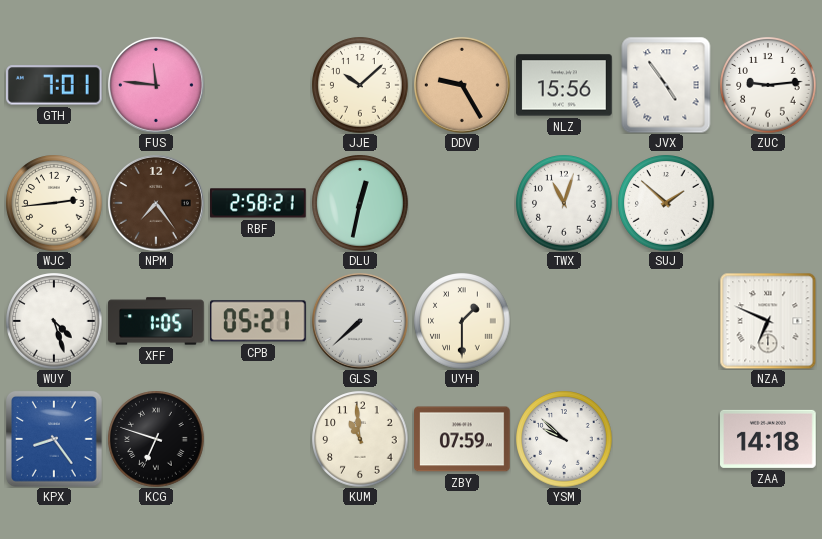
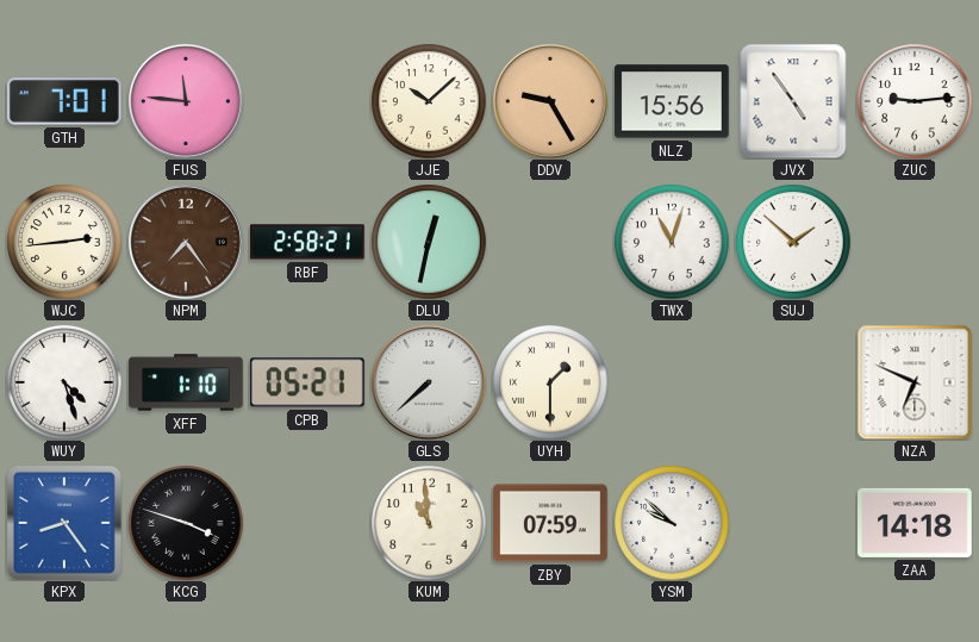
XFF: 1:05 -> 1:10
KCG: 6:48 -> 3:48
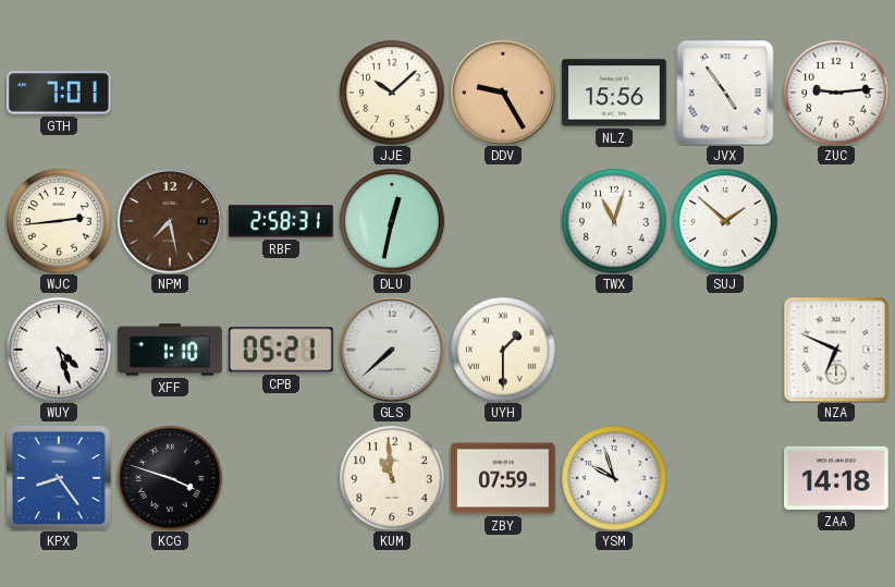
FUS: 11:46 -> none
NPM: 7:24 -> 7:28
RBF: 2:58:21 -> 2:58:31
YSM: 9:52 -> 9:57
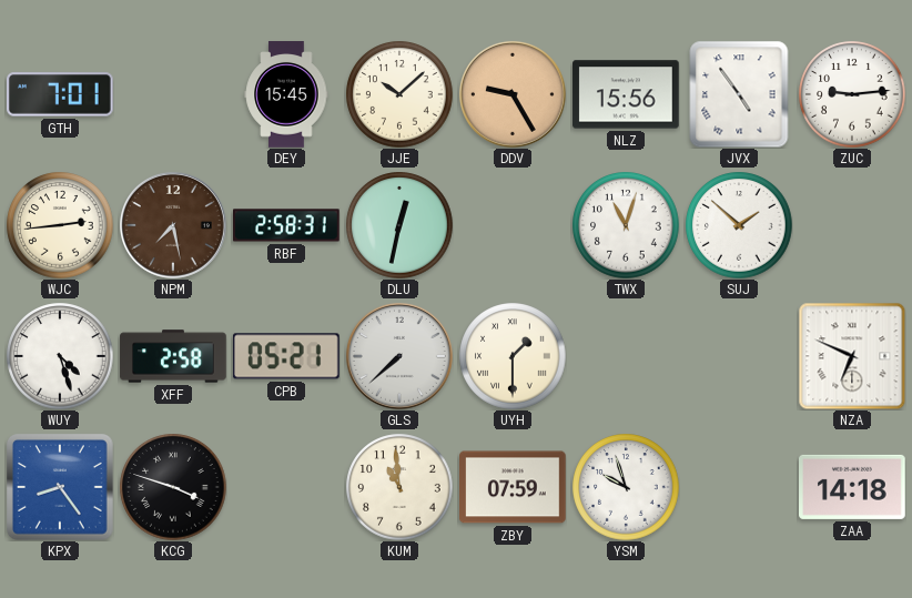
DEY: none -> 15:45
XFF: 1:10 -> 2:58
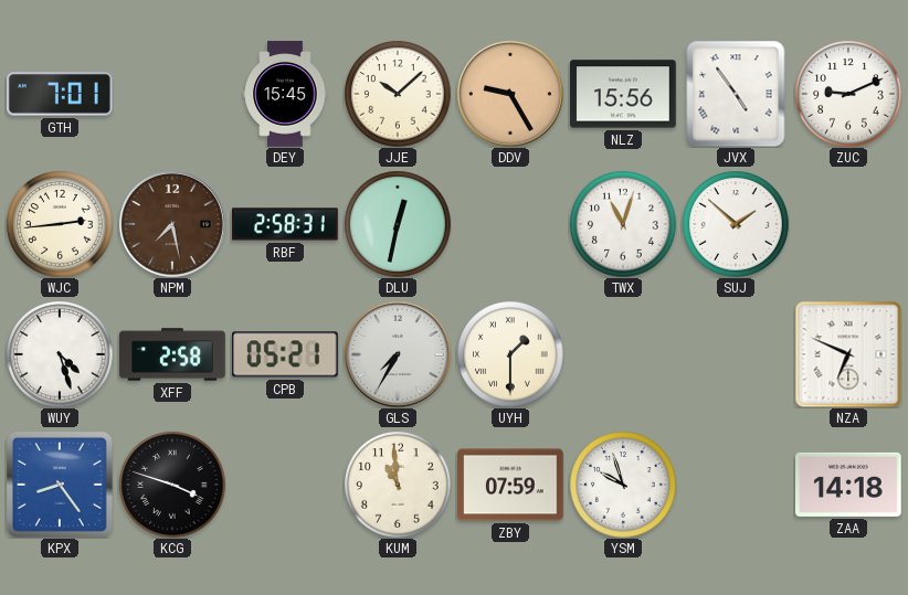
ZUC: 9:14 -> 9:11
GLS: 7:38 -> 7:35
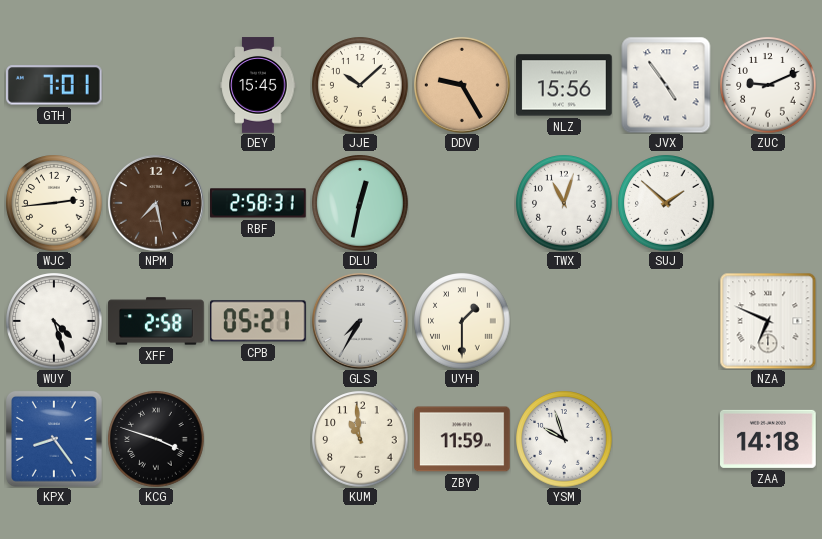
ZBY: 07:59 -> 11:59
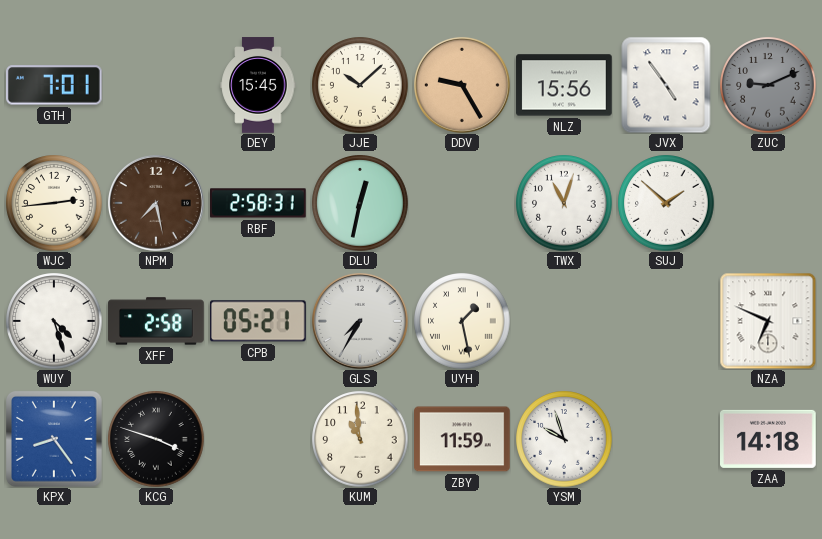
ZUC dial: white -> grey
UYH: 1:30 -> 1:28
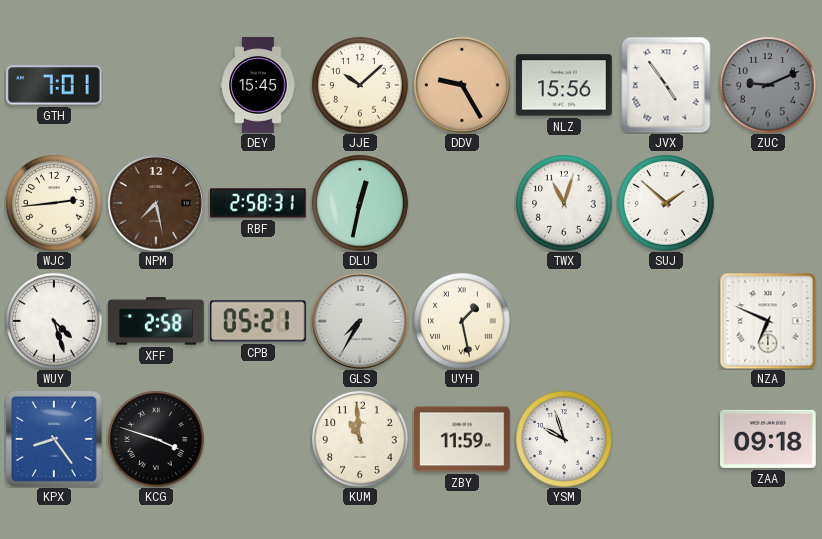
ZAA: 14:18 -> 09:18
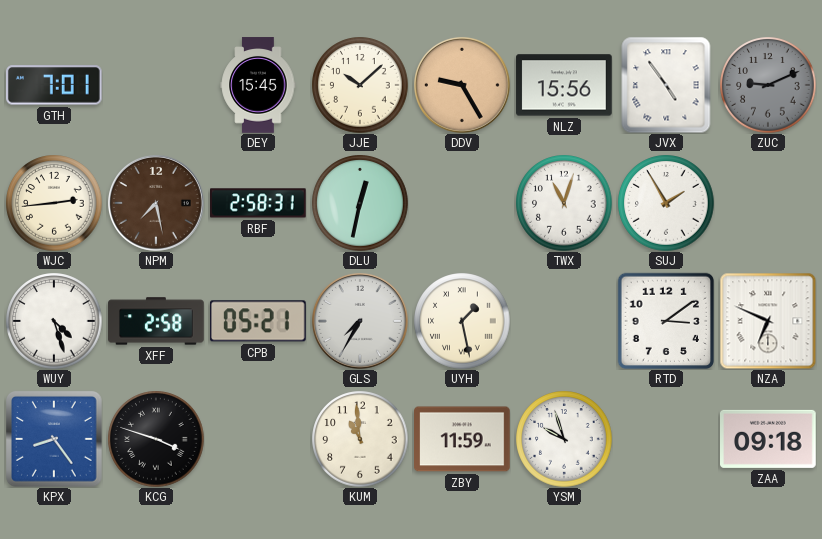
SUJ: 1:52 -> 1:55
RTD: none -> 3:09
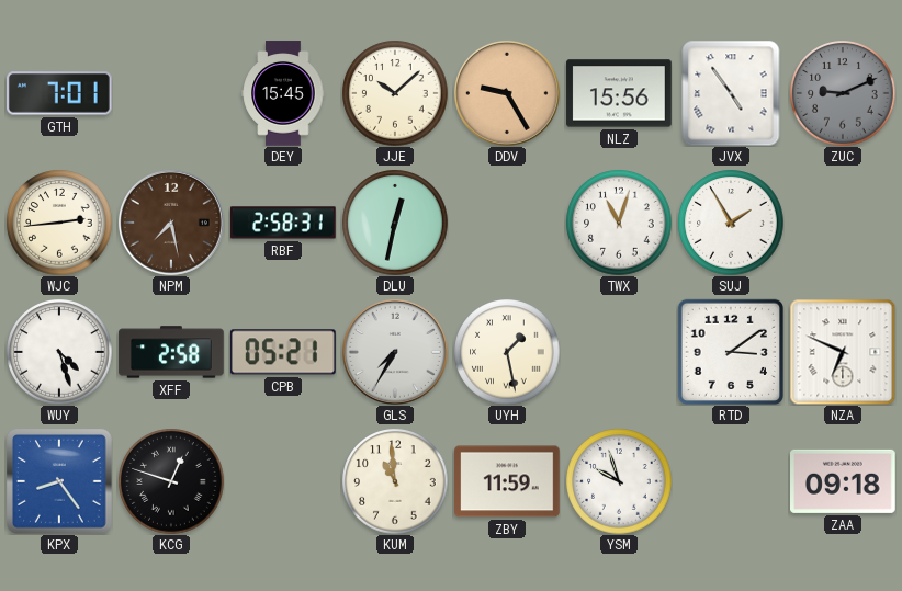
KCG: 3:48 -> 12:48
